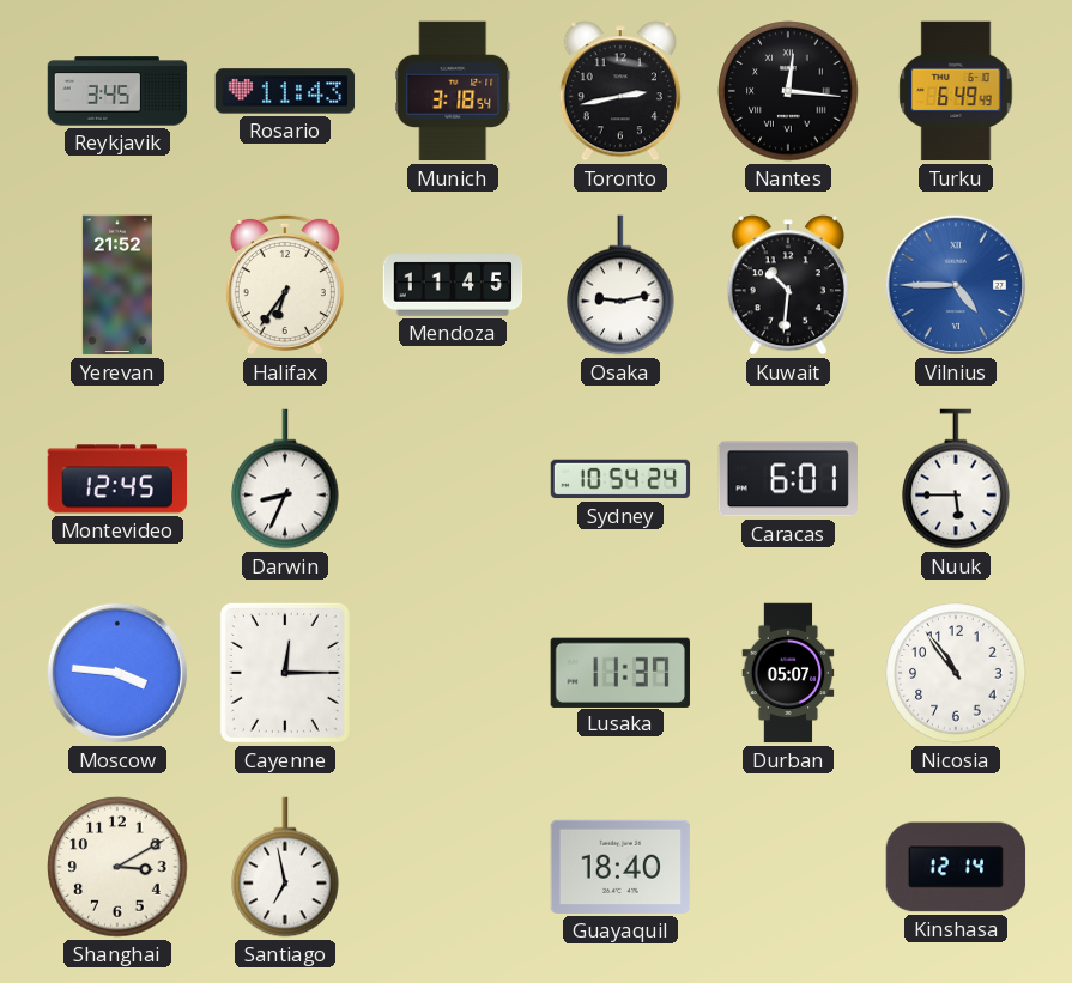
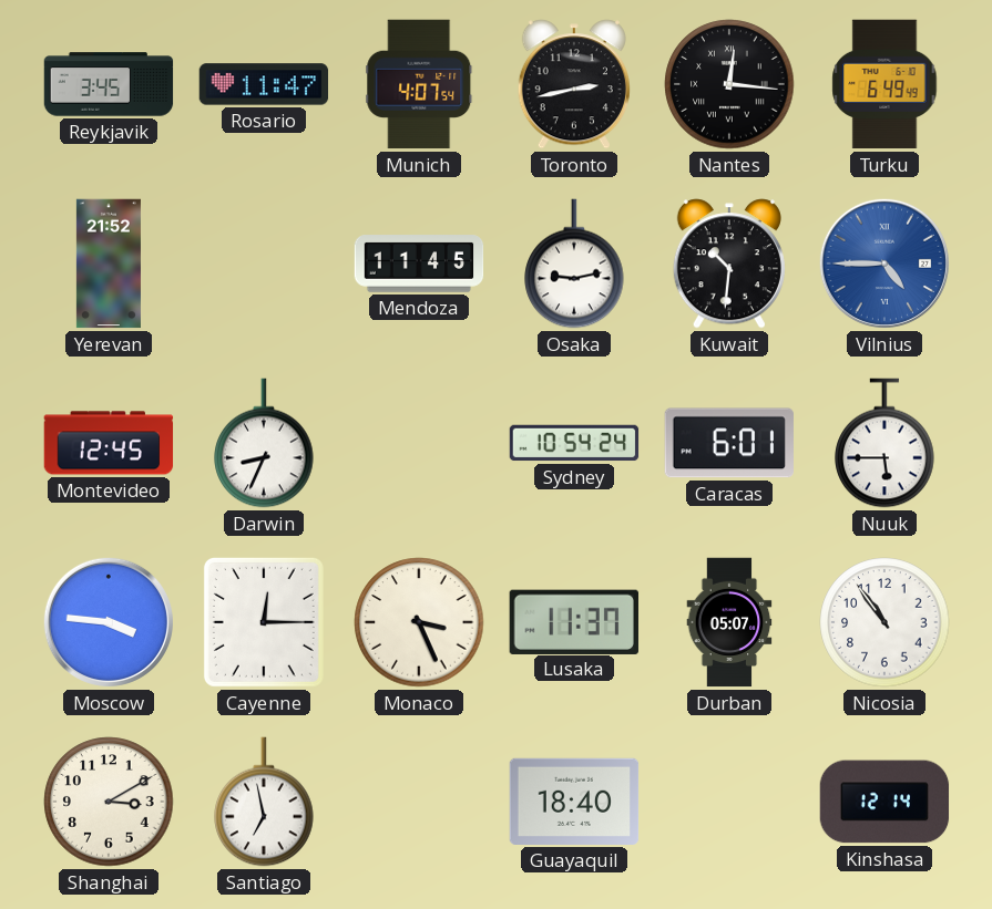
Rosario: 11:43 -> 11:47
Munich: 3:18 -> 4:07
Halifax: 6:36 -> none
Monaco: none -> 3:26
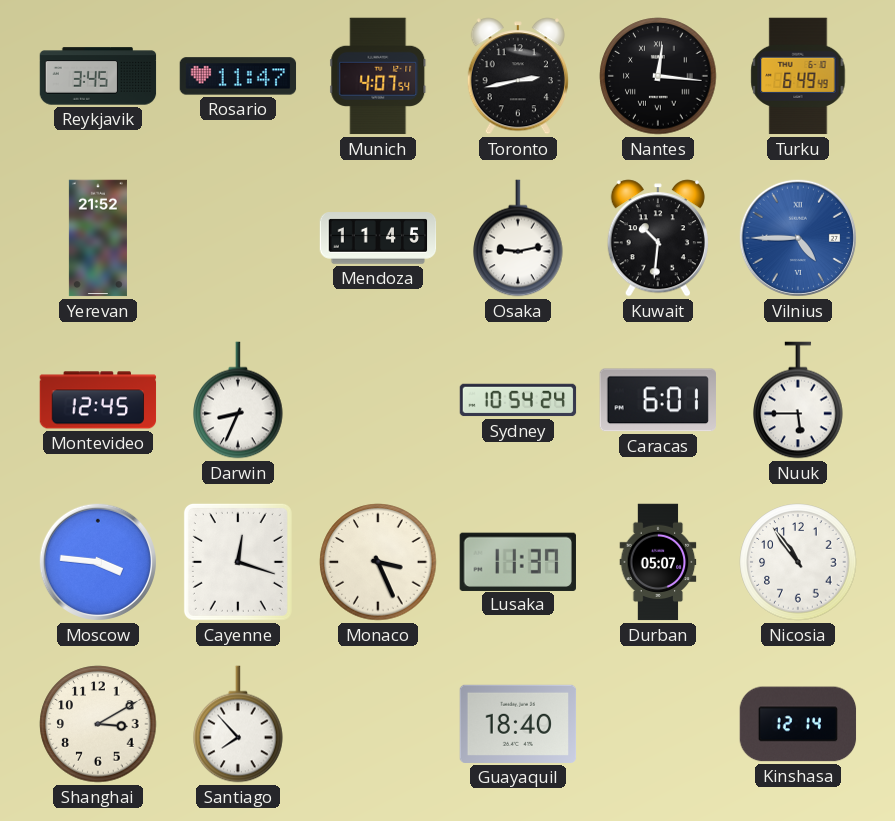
Cayenne: 12:15 -> 12:18
Santiago: 6:58 -> 7:53
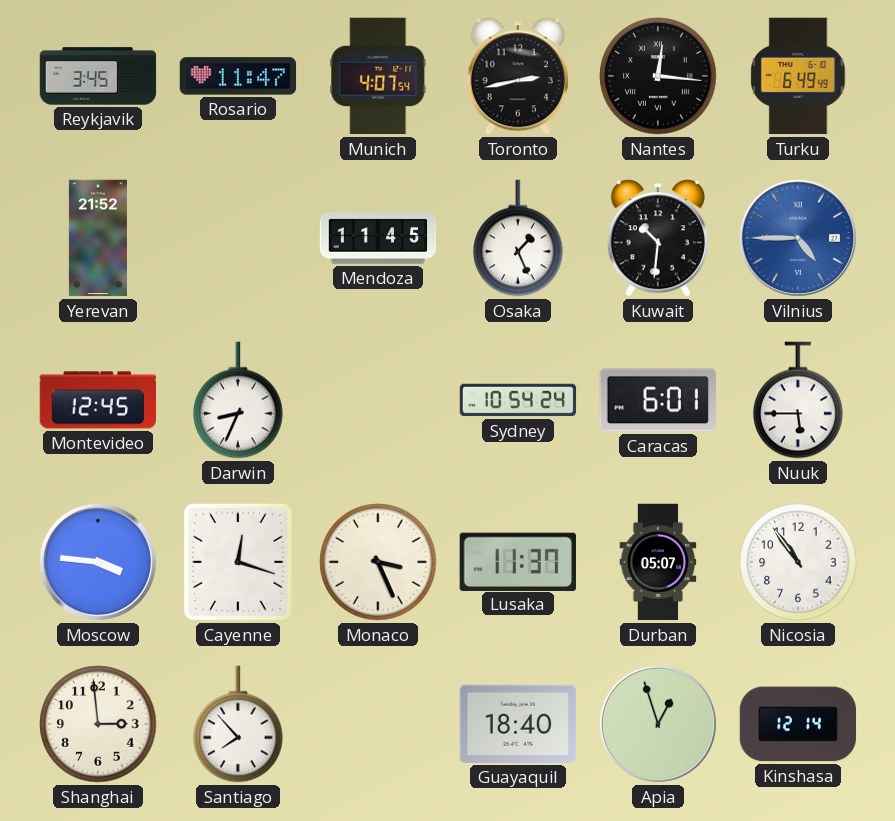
Osaka: 9:13 -> 1:26
Shanghai: 3:10 -> 2:59
Apia: none -> 12:57
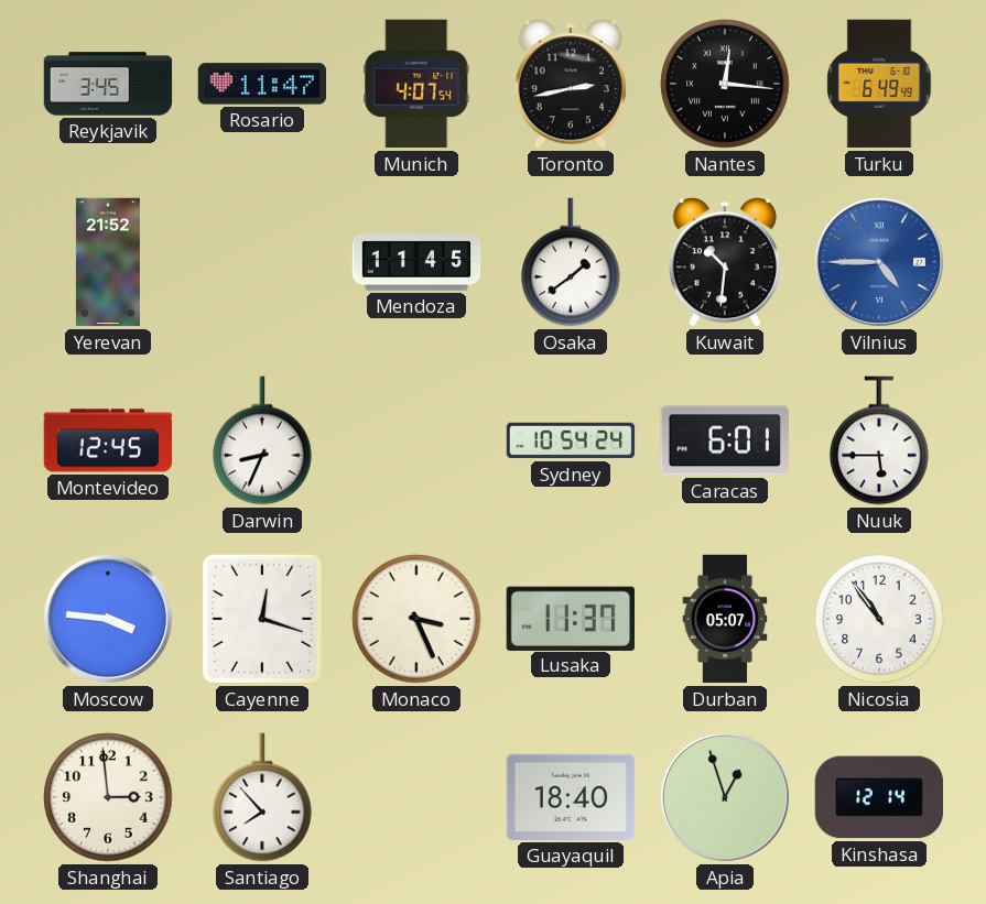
Osaka: 1:26 -> 1:39
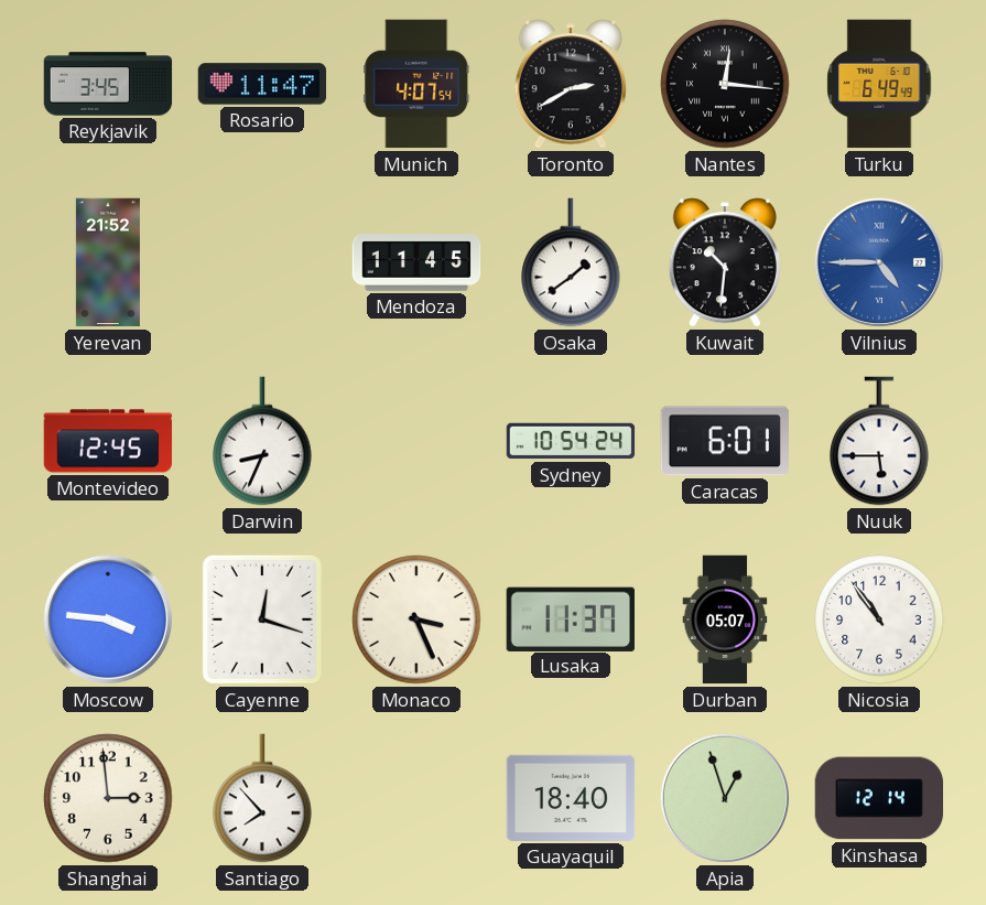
Toronto: 2:43 -> 2:40
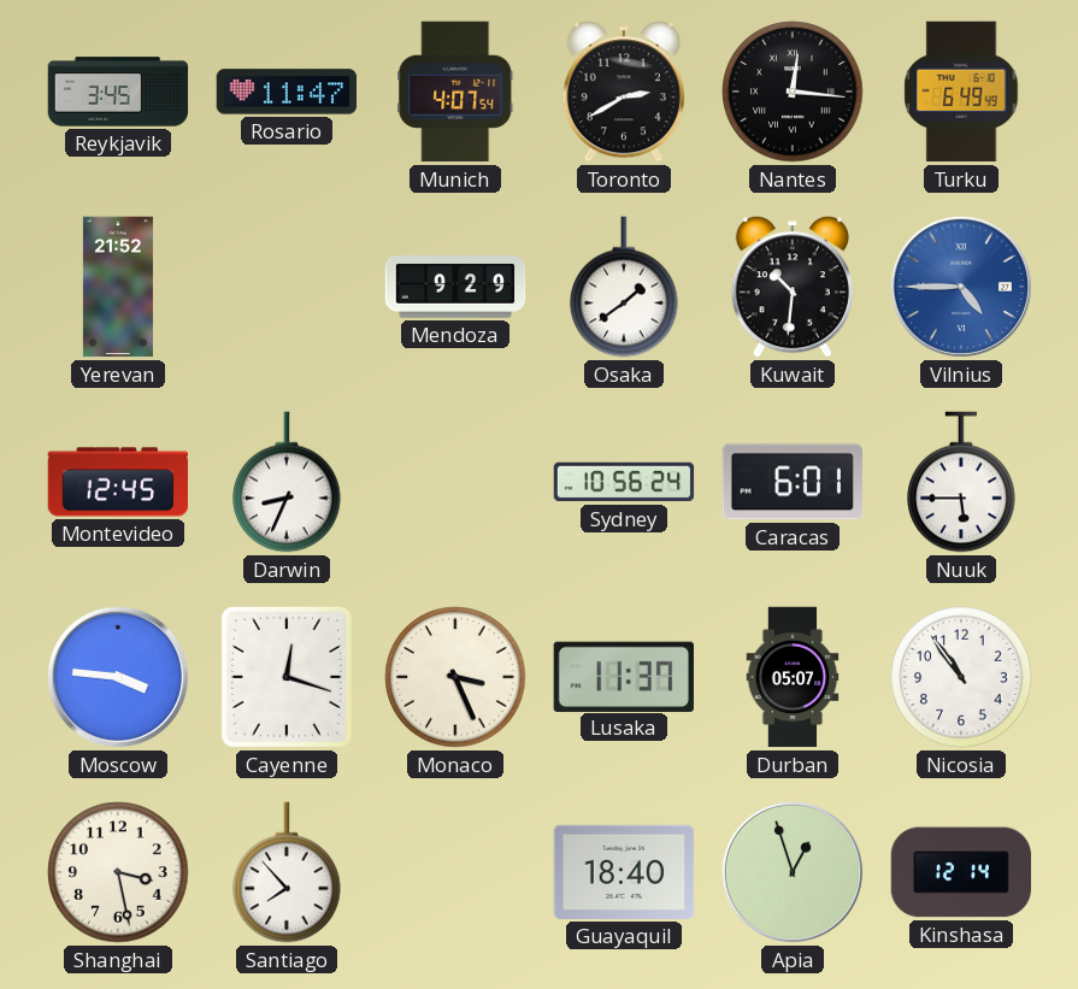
Mendoza: 11:45 -> 9:29
Sydney: 10:54 -> 10:56
Shanghai: 2:59 -> 3:28
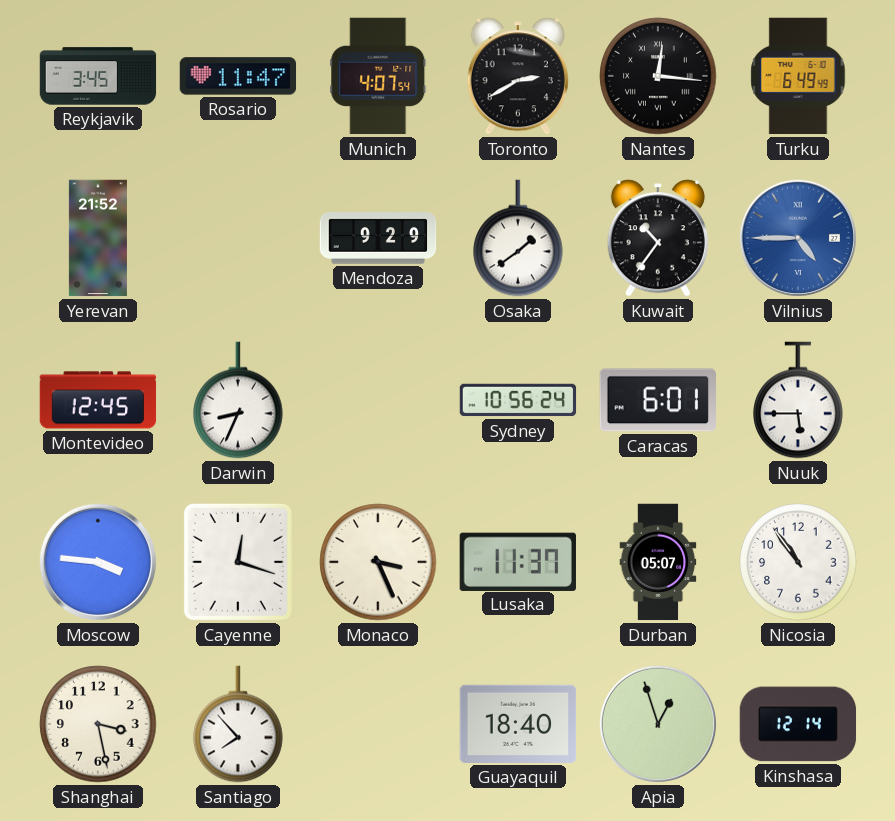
Kuwait: 10:31 -> 10:36
